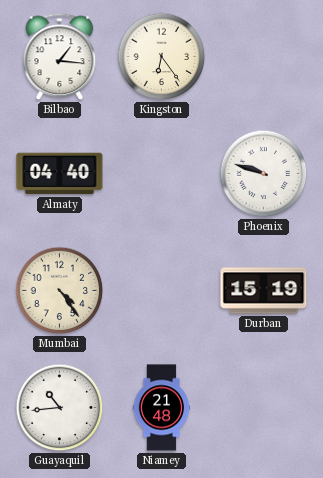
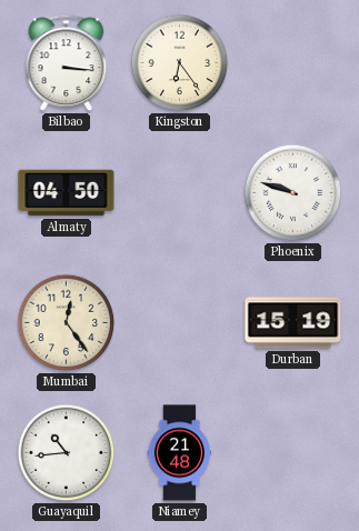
Bilbao: 1:16 -> 3:16
Almaty: 04:40 -> 04:50
Mumbai: 4:24 -> 12:24
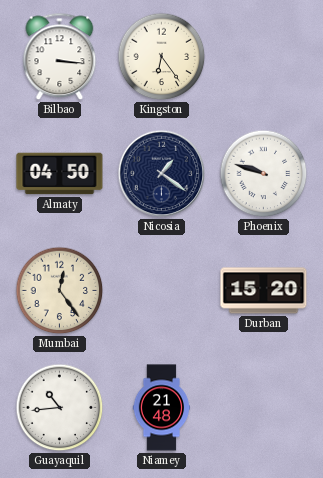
Nicosia: none -> 1:21
Durban: 15:19 -> 15:20
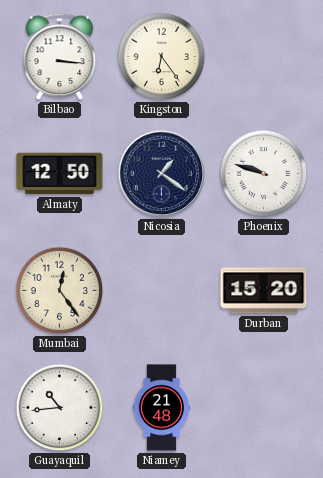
Almaty: 04:50 -> 12:50
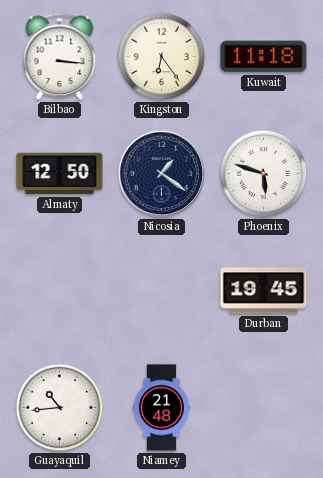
Kuwait: none -> 11:18
Phoenix: 9:48 -> 5:48
Mumbai: 12:24 -> none
Durban: 15:20 -> 19:45
